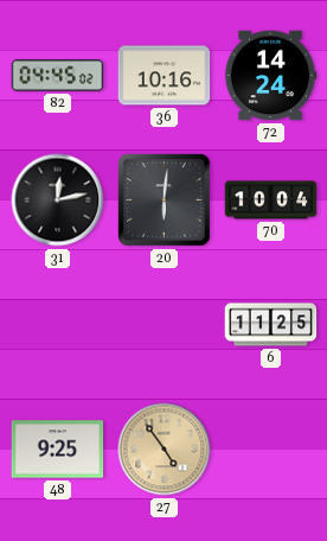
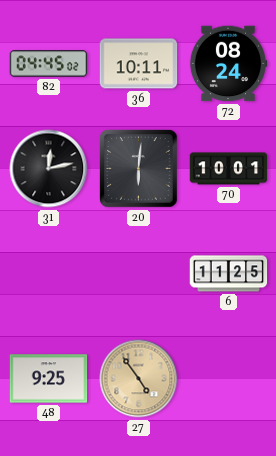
36: 10:16 -> 10:11
72: 14:24 -> 08:24
70: 10:04 -> 10:01
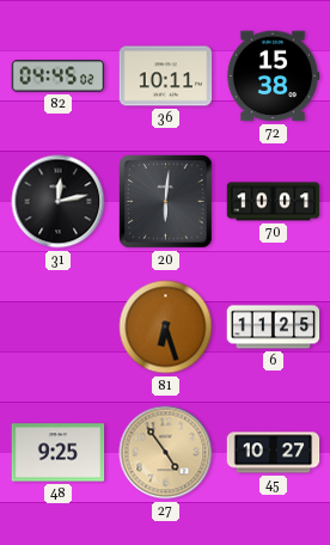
72: 08:24 -> 15:38
81: none -> 6:27
45: none -> 10:27
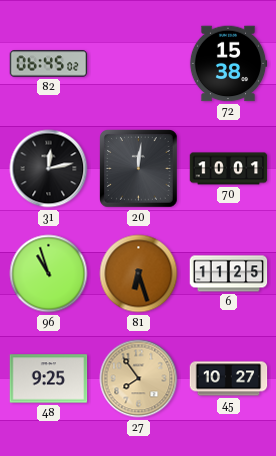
82: 04:45 -> 06:45
36: 10:11 -> none
20: 6:01 -> 12:01
96: none -> 10:57
27: 4:54 -> 7:54
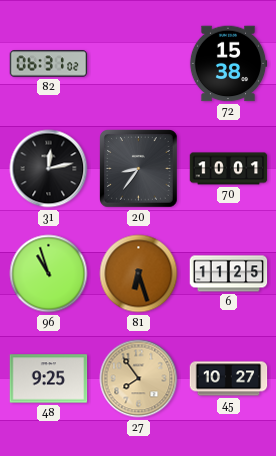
82: 06:45 -> 06:31
20: 12:01 -> 8:36
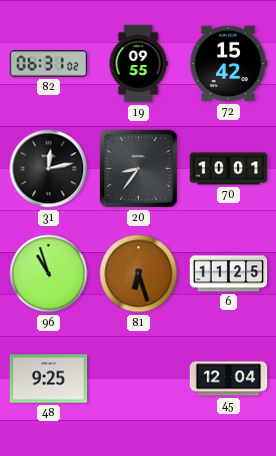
19: none -> 09:55
72: 15:38 -> 15:42
27: 7:54 -> none
45: 10:27 -> 12:04
